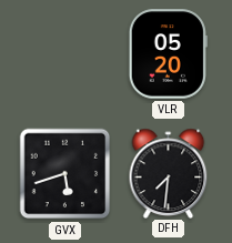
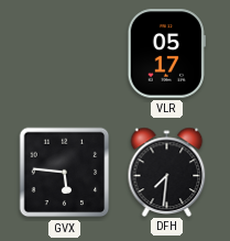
VLR: 05:20 -> 05:17
GVX: 5:42 -> 5:46
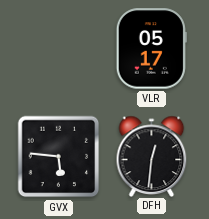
DFH: 7:31 -> 12:31
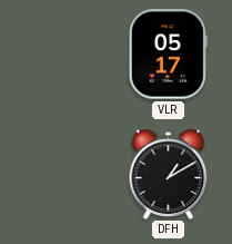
GVX: 5:46 -> none
DFH: 12:31 -> 1:10
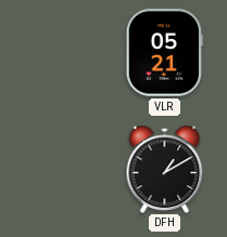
VLR: 05:17 -> 05:21
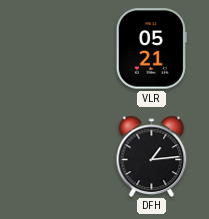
DFH: 1:10 -> 1:14
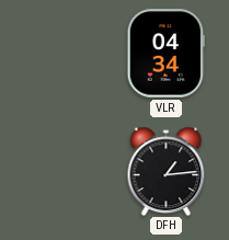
VLR: 05:21 -> 04:34
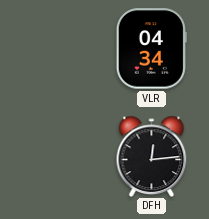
DFH: 1:14 -> 12:14
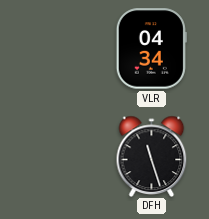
DFH: 12:14 -> 11:27
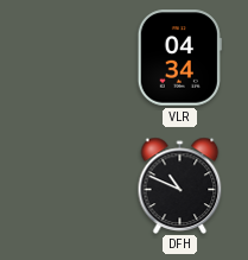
DFH: 11:27 -> 10:49
